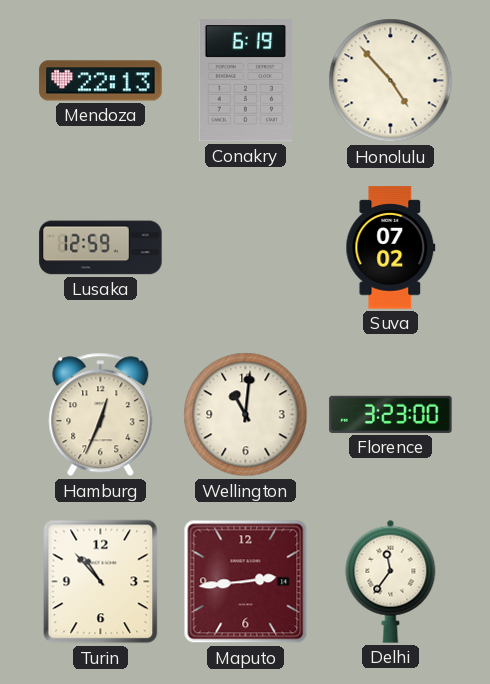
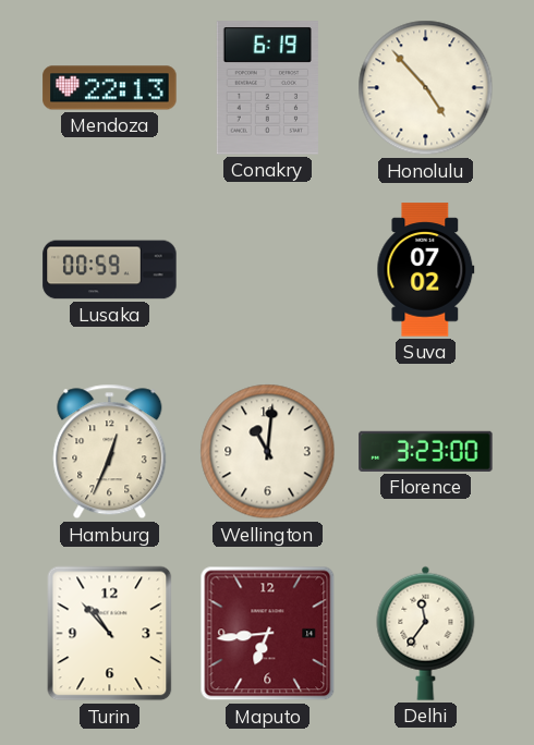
Lusaka: 12:59 -> 00:59
Maputo: 2:44 -> 6:44
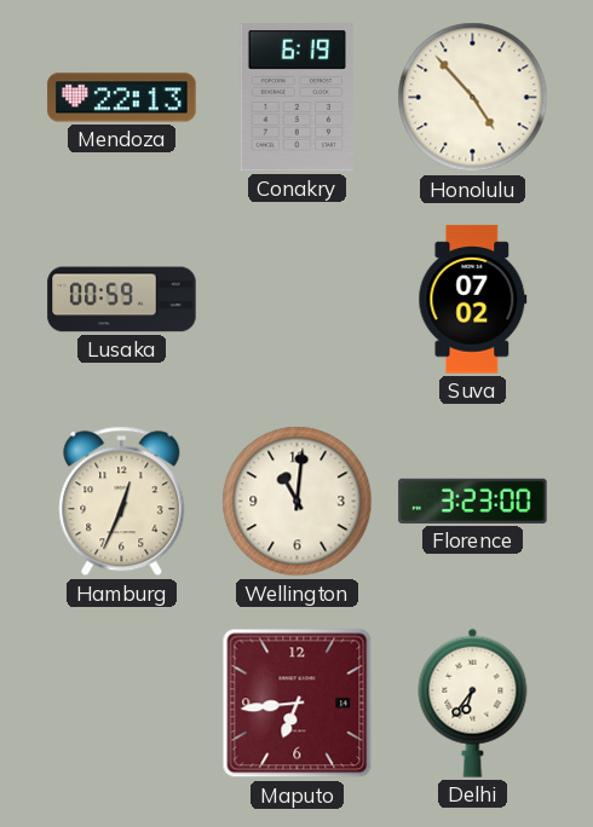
Turin: 10:53 -> none
Delhi: 11:36 -> 6:36
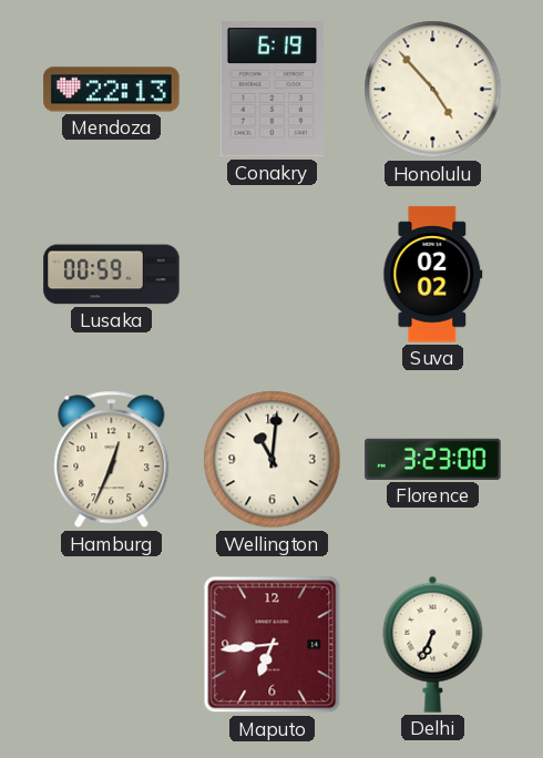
Suva: 07:02 -> 02:02
Delhi: 6:36 -> 6:34
